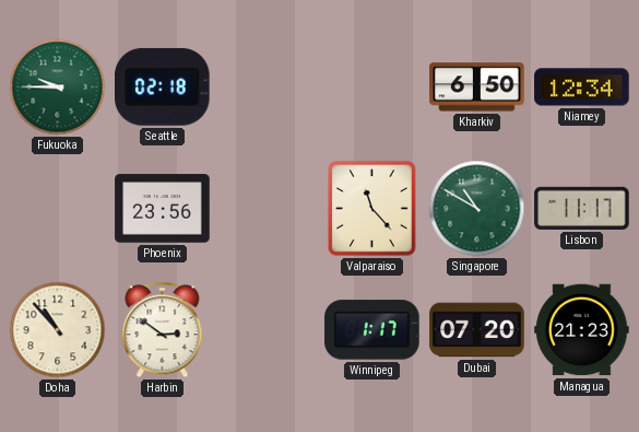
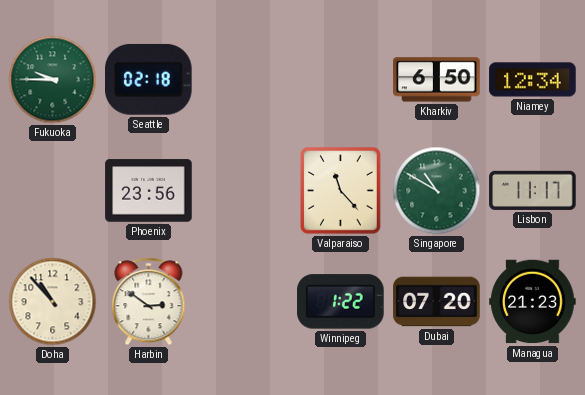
Winnipeg: 1:17 -> 1:22
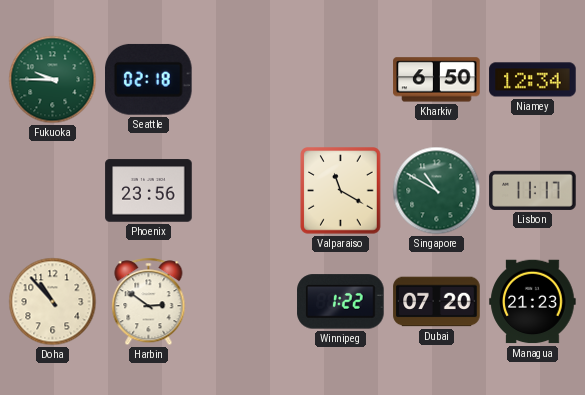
Valparaiso: 11:23 -> 11:20
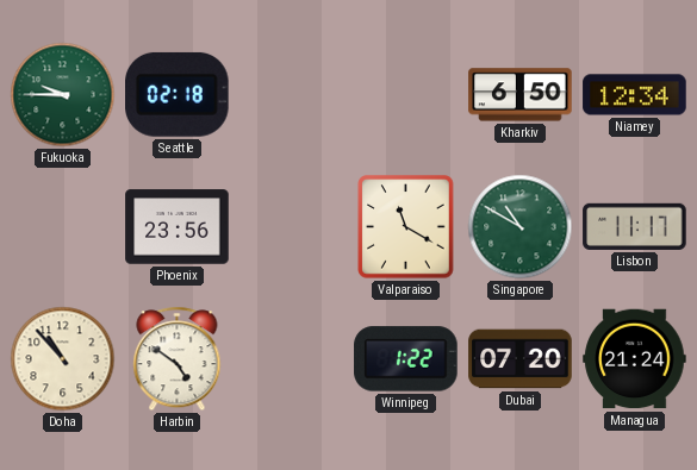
Harbin: 2:51 -> 4:51
Managua: 21:23 -> 21:24
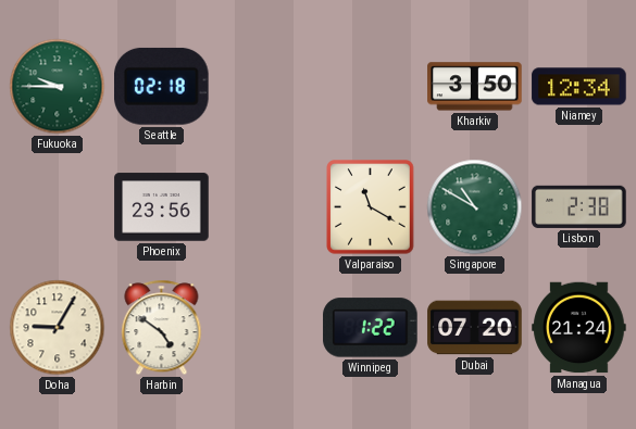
Kharkiv: 6:50 -> 3:50
Lisbon: 11:17 -> 2:38
Doha: 10:53 -> 9:05
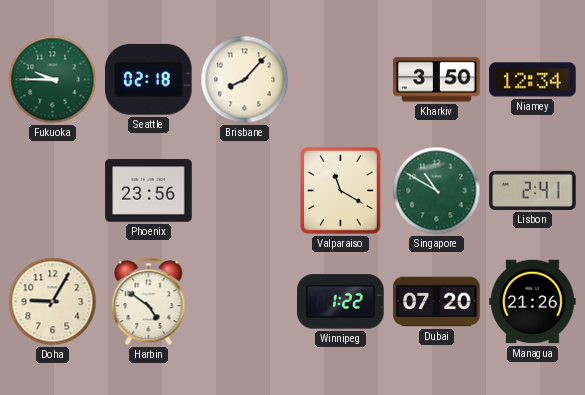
Brisbane: none -> 8:07
Lisbon: 2:38 -> 2:41
Managua: 21:24 -> 21:26
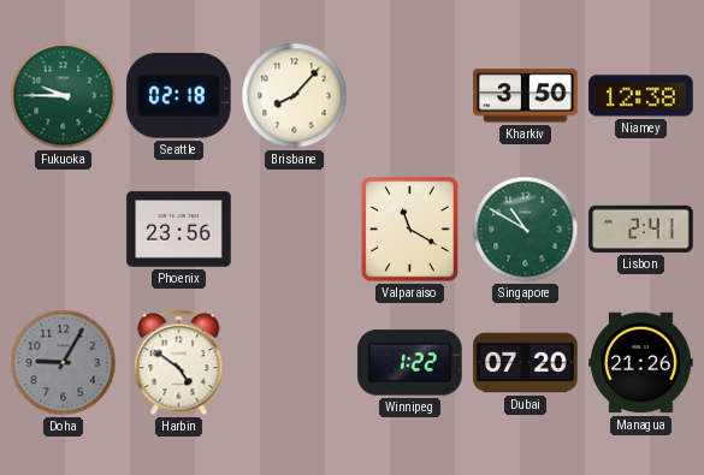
Niamey: 12:34 -> 12:38
Doha dial: cream -> grey
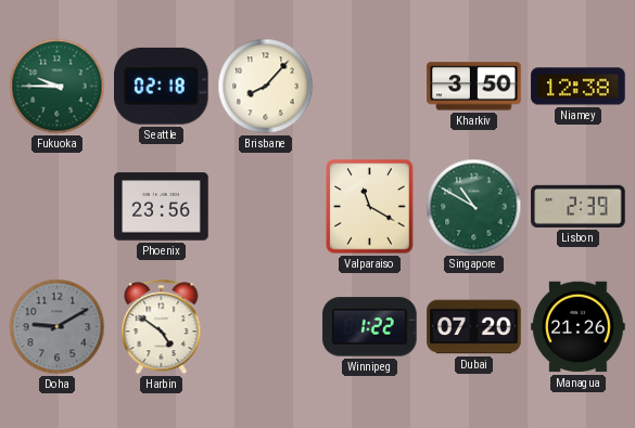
Lisbon: 2:41 -> 2:39
Doha: 9:05 -> 9:10
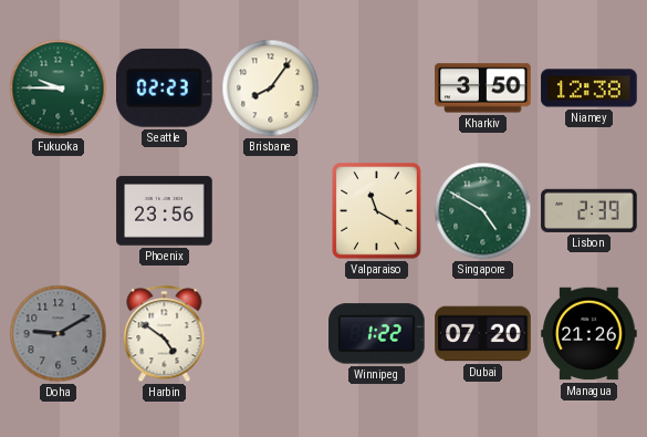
Seattle: 02:18 -> 02:23
Brisbane: 8:07 -> 8:06
Singapore: 10:50 -> 4:50
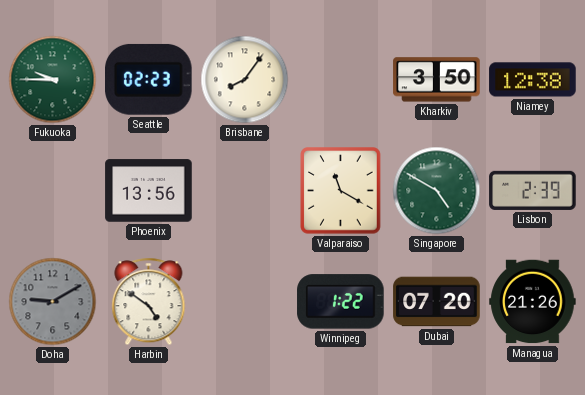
Phoenix: 23:56 -> 13:56
